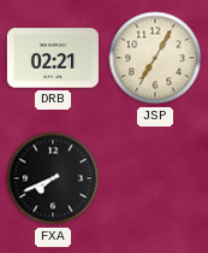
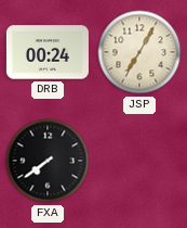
DRB: 02:21 -> 00:24
FXA: 7:41 -> 7:39
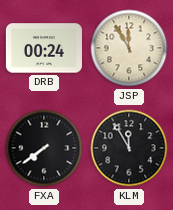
JSP: 7:05 -> 11:55
KLM: none -> 11:55
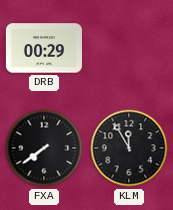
DRB: 00:24 -> 00:29
JSP: 11:55 -> none
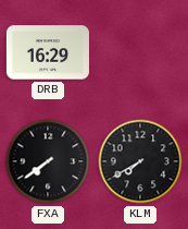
DRB: 00:29 -> 16:29
KLM: 11:55 -> 7:40
